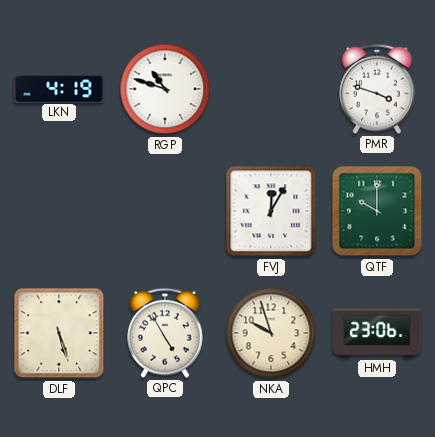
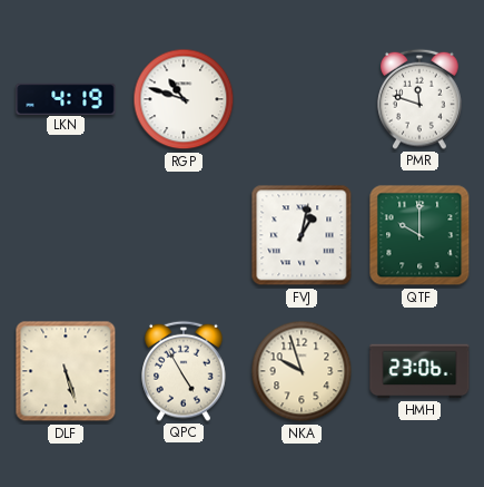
PMR: 3:48 -> 11:48
FVJ: 12:05 -> 1:02
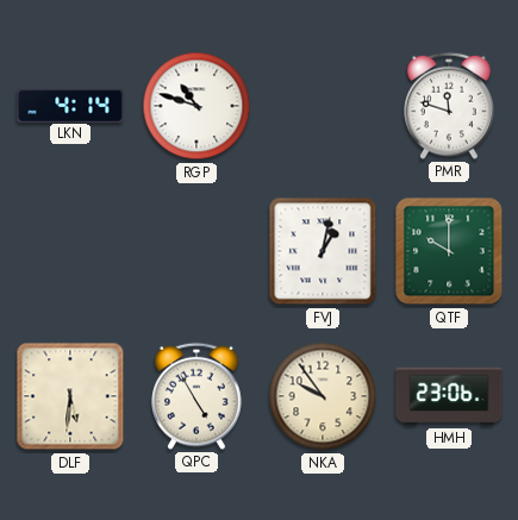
LKN: 4:19 -> 4:14
DLF: 5:27 -> 5:31
NKA: 9:57 -> 9:54
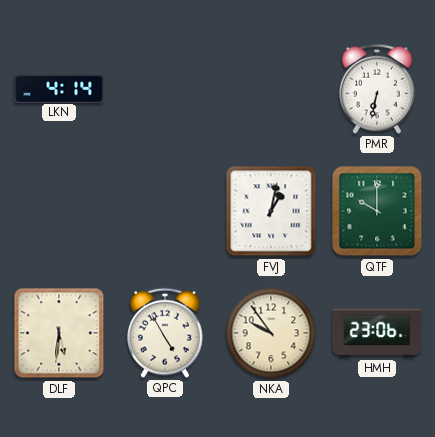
RGP: 10:48 -> none
PMR: 11:48 -> 6:32
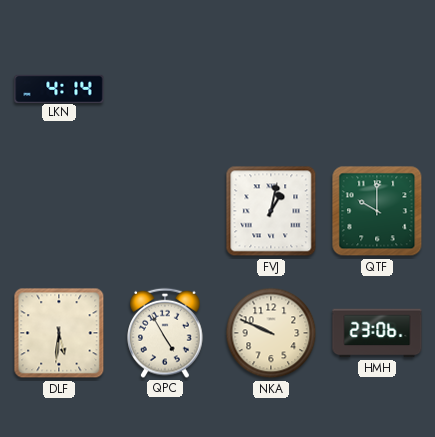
PMR: 6:32 -> none
NKA: 9:54 -> 9:49
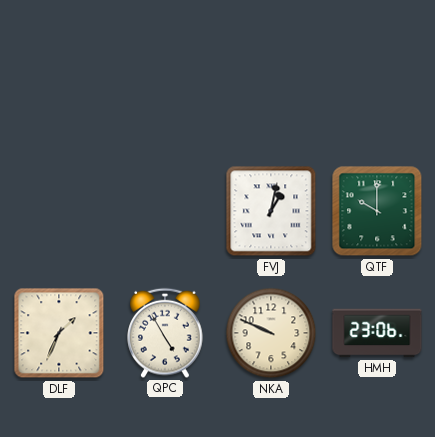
LKN: 4:14 -> none
DLF: 5:31 -> 1:34
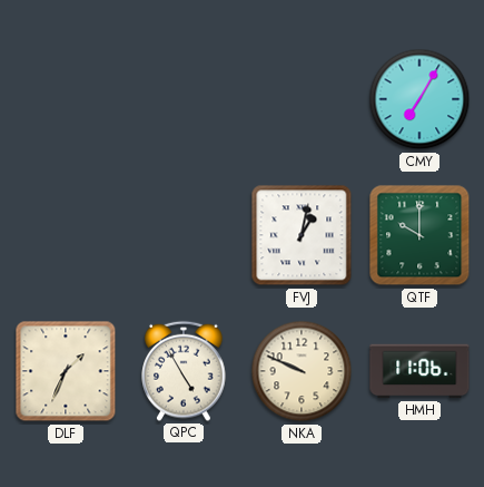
CMY: none -> 7:05
HMH: 23:06 -> 11:06
